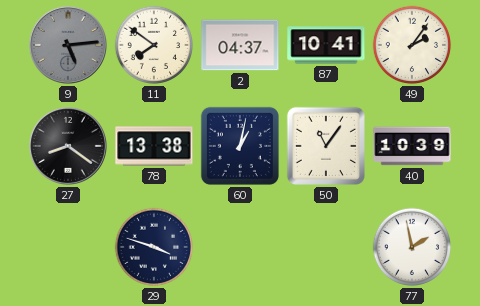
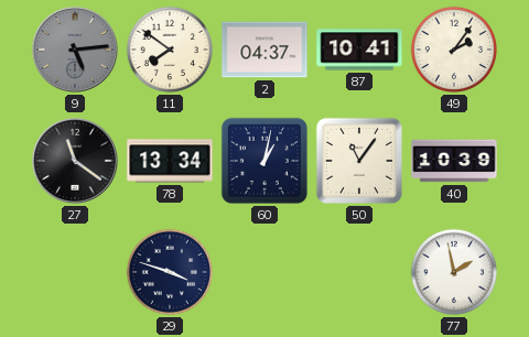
27: 8:21 -> 11:21
78: 13:38 -> 13:34
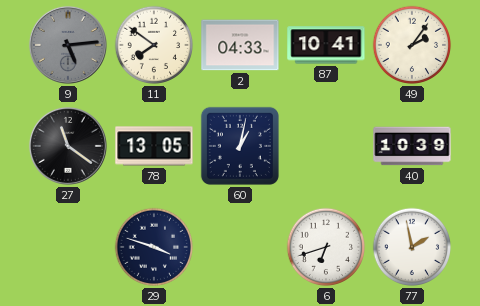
2: 04:37 -> 04:33
78: 13:34 -> 13:05
50: 11:06 -> none
6: none -> 6:42
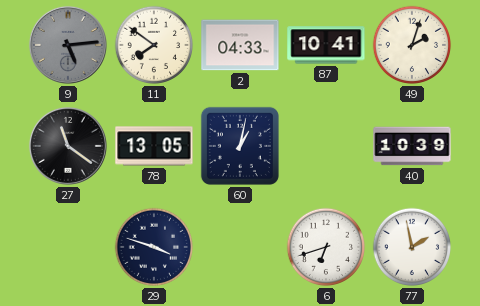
49: 2:06 -> 2:03
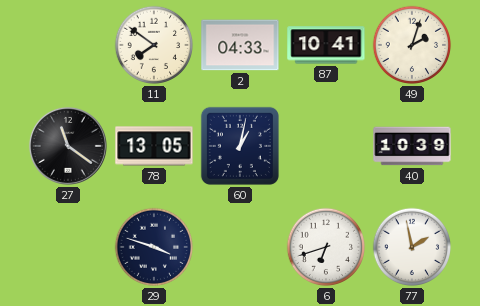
9: 5:14 -> none
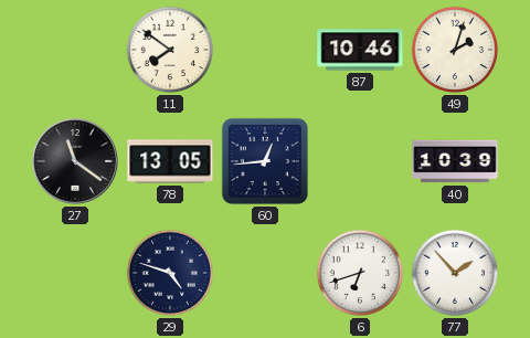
2: 04:33 -> none
87: 10:41 -> 10:46
60: 1:02 -> 12:44
29: 3:48 -> 4:48
77: 1:58 -> 1:53
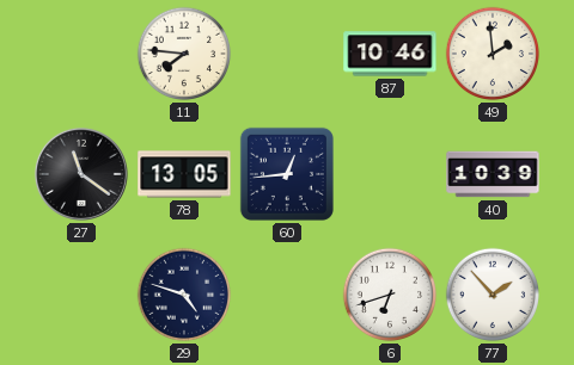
11: 7:51 -> 7:46
49: 2:03 -> 1:59
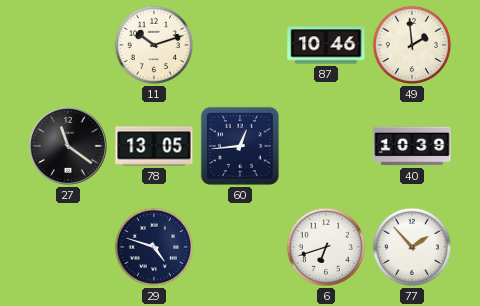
11: 7:46 -> 10:12
